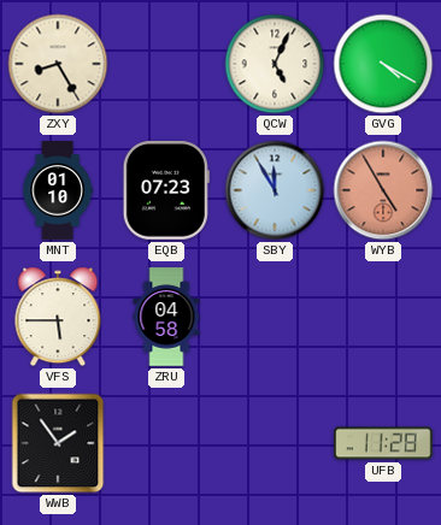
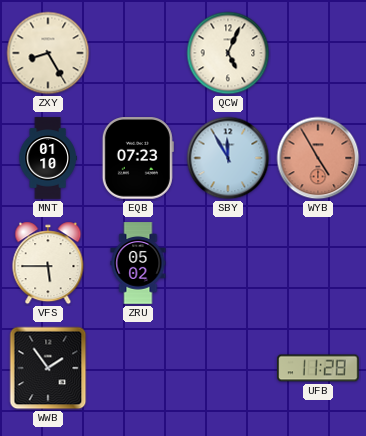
GVG: 4:20 -> none
ZRU: 04:58 -> 05:02
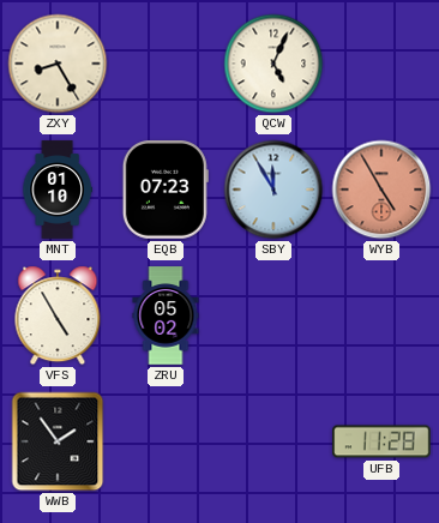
VFS: 5:45 -> 4:55
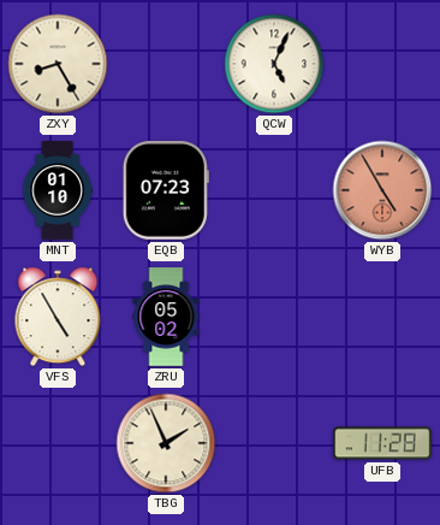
SBY: 11:55 -> none
WWB: 1:54 -> none
TBG: none -> 1:56
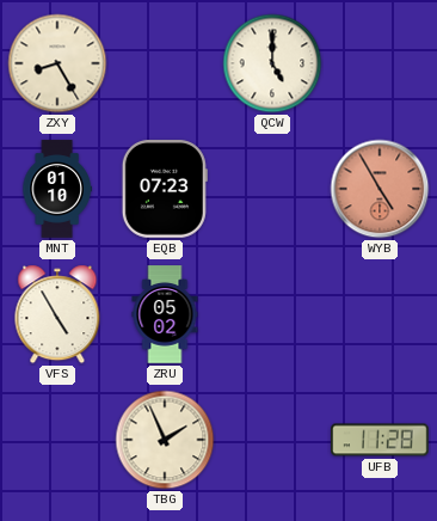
QCW: 5:04 -> 5:00
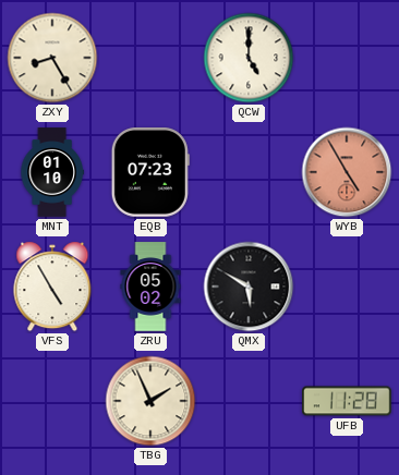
QMX: none -> 5:50
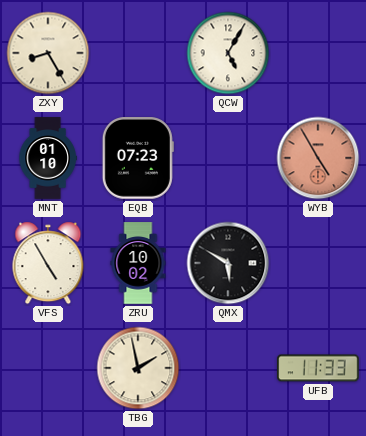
QCW: 5:00 -> 5:05
ZRU: 05:02 -> 10:02
TBG: 1:56 -> 1:58
UFB: 11:28 -> 11:33
